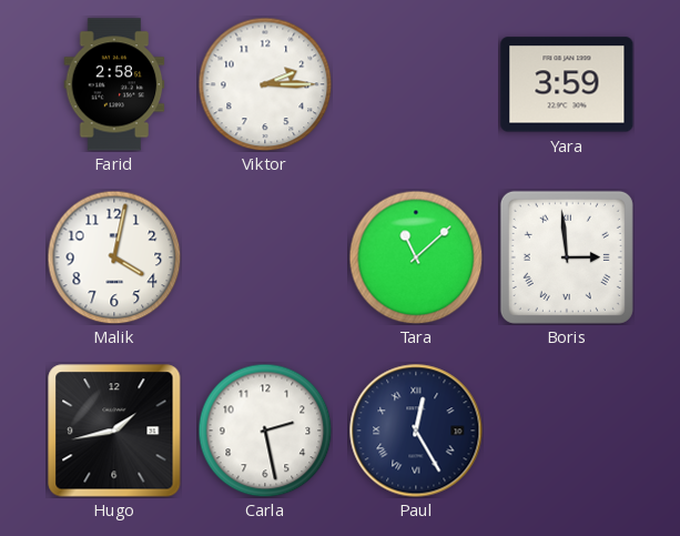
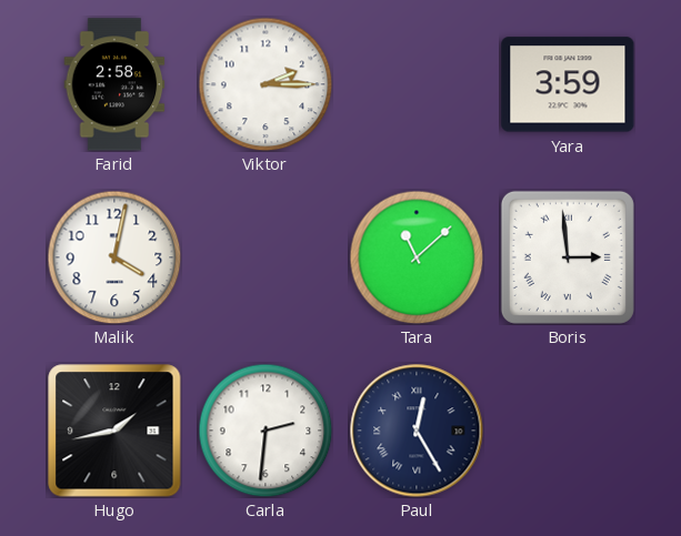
Carla: 2:28 -> 2:31
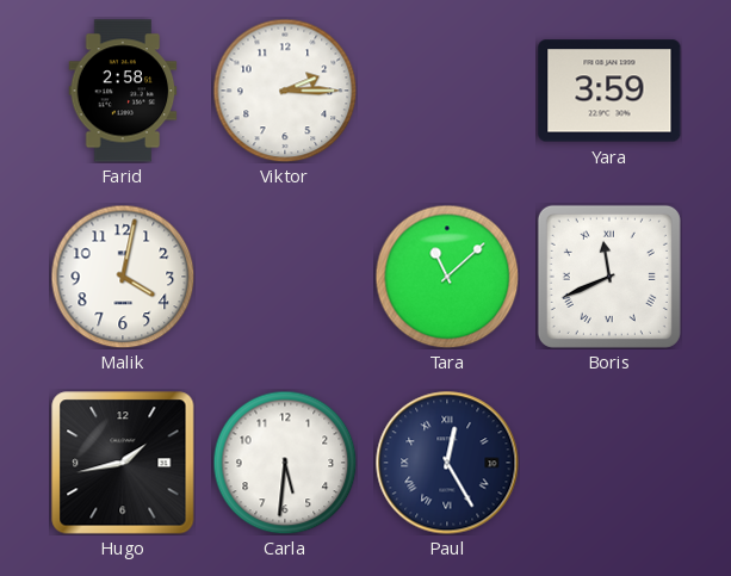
Boris: 2:59 -> 11:41
Carla: 2:31 -> 5:31
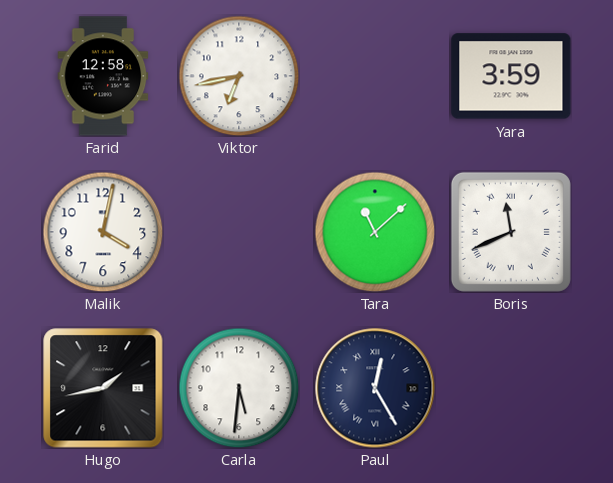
Farid: 2:58 -> 12:58
Viktor: 2:15 -> 6:43
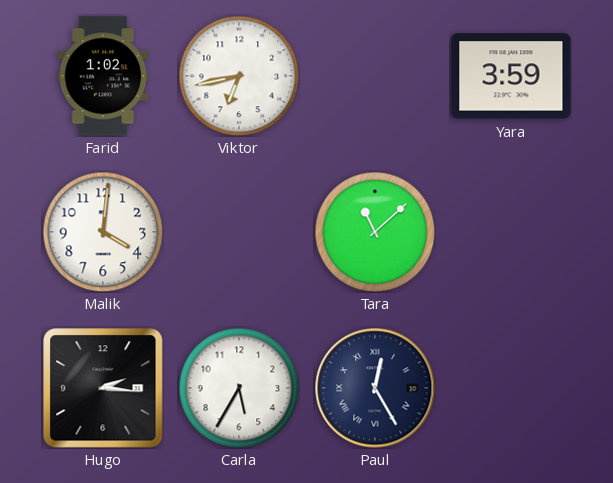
Farid: 12:58 -> 1:02
Malik: 4:02 -> 4:01
Boris: 11:41 -> none
Hugo: 1:43 -> 2:16
Carla: 5:31 -> 5:35
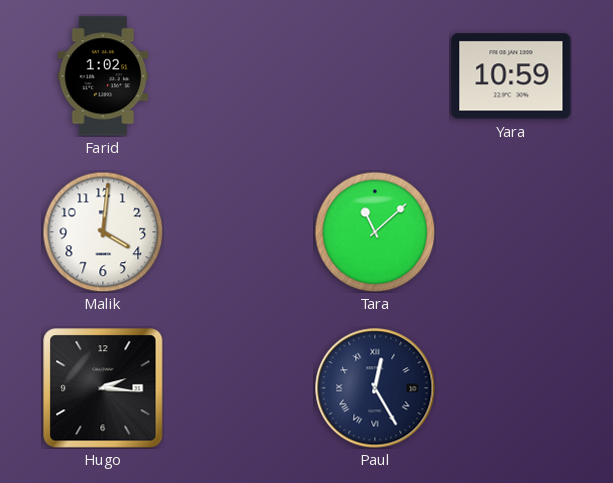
Viktor: 6:43 -> none
Yara: 3:59 -> 10:59
Carla: 5:35 -> none
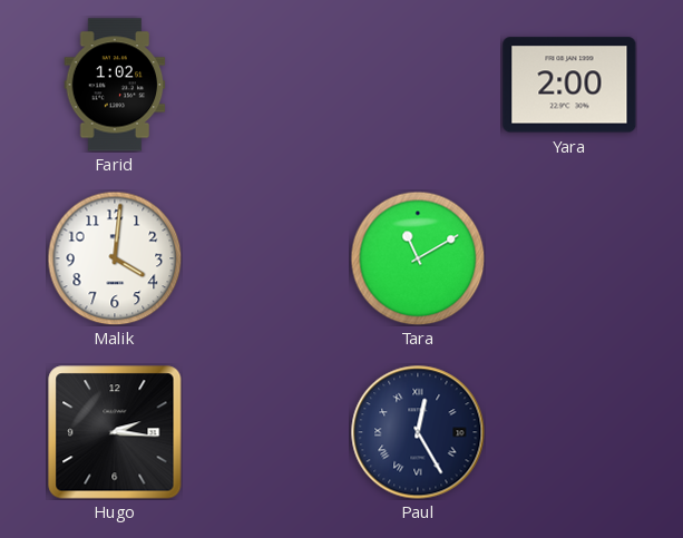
Yara: 10:59 -> 2:00
Tara: 11:08 -> 11:10
